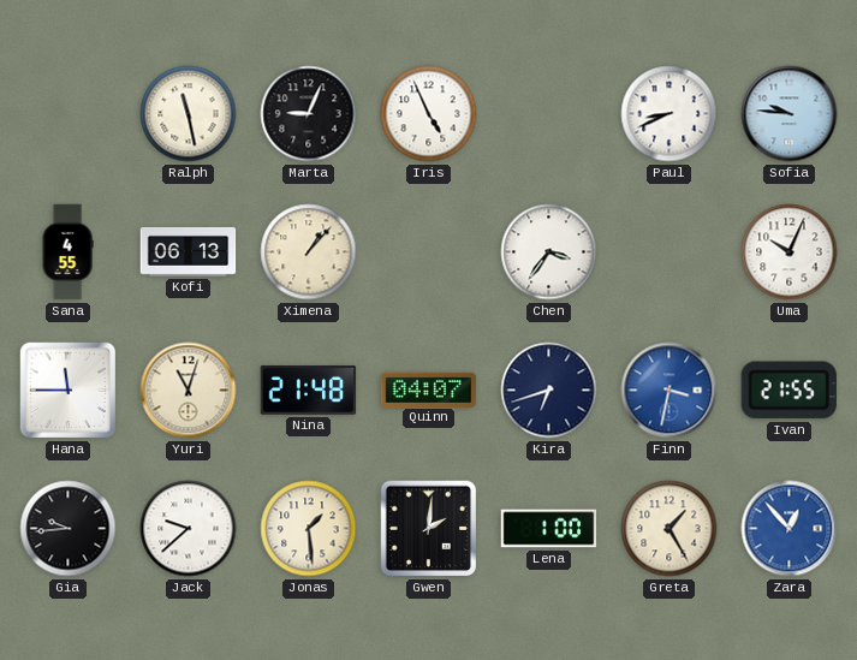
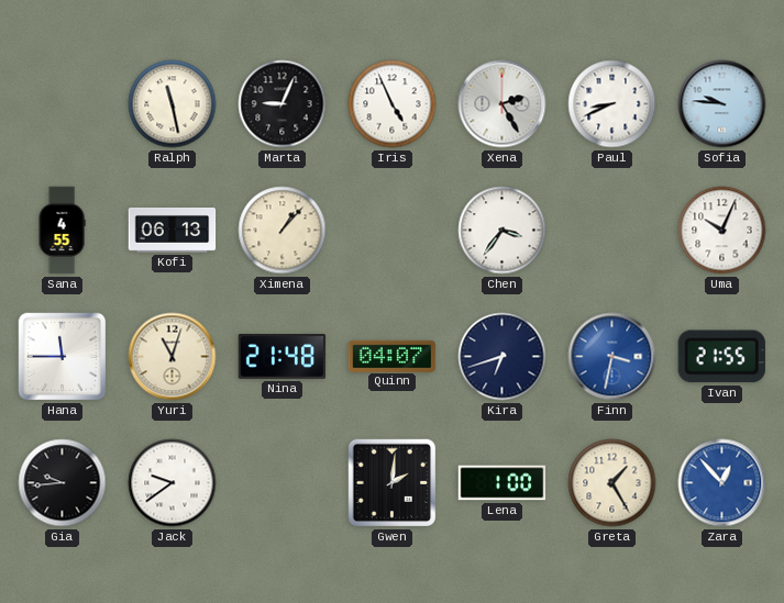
Xena: none -> 2:25
Jack: 9:38 -> 9:39
Jonas: 1:29 -> none
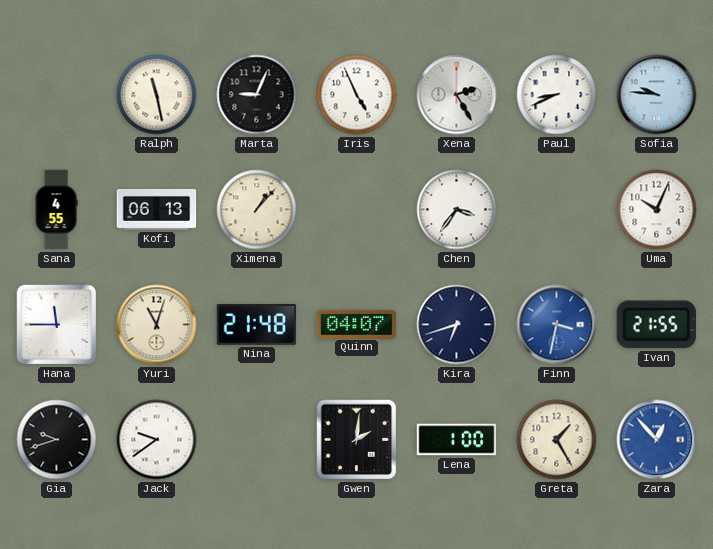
Gia: 9:44 -> 9:42
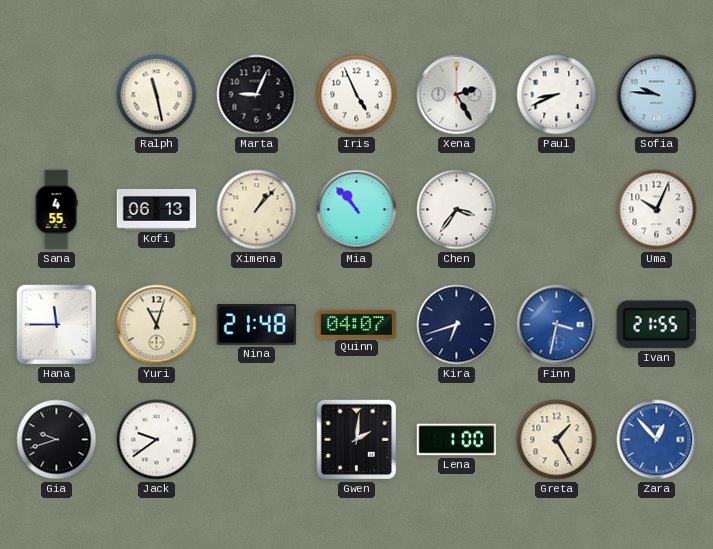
Mia: none -> 10:53
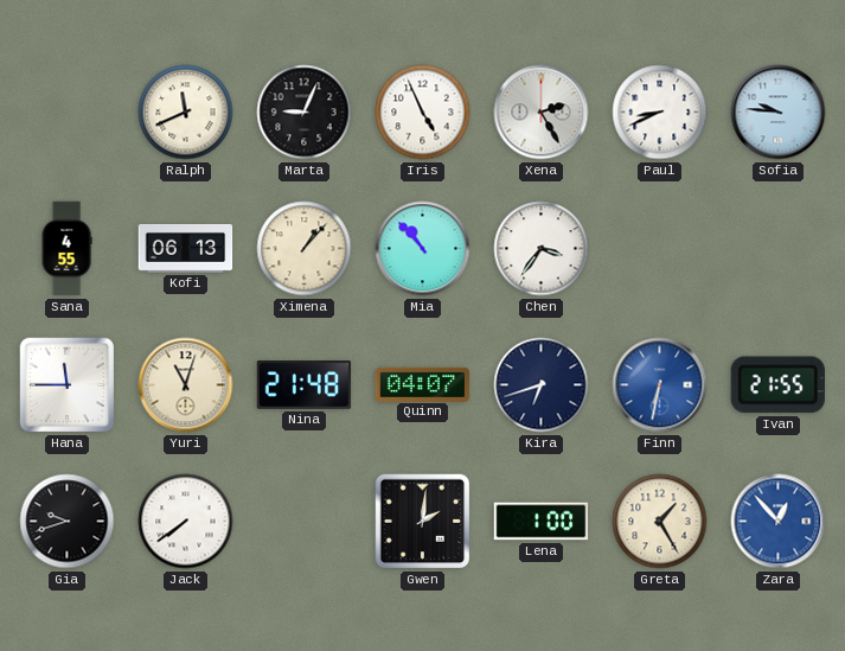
Ralph: 11:28 -> 11:41
Uma: 10:04 -> none
Finn: 3:32 -> 6:32
Jack: 9:39 -> 7:39
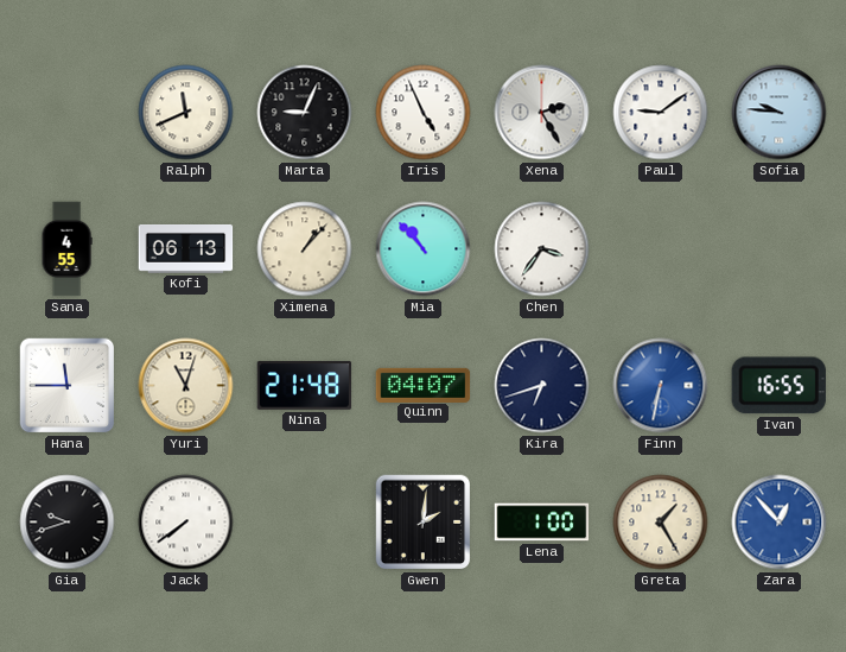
Paul: 8:41 -> 9:09
Ivan: 21:55 -> 16:55
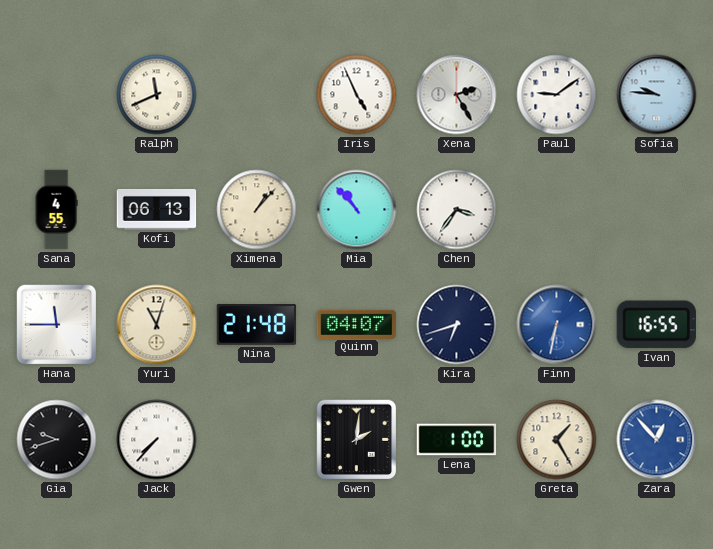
Marta: 9:04 -> none
Jack: 7:39 -> 7:37
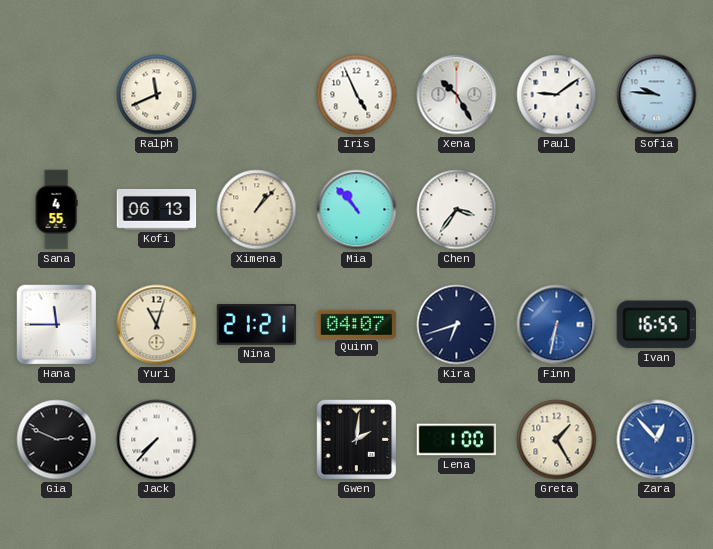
Xena: 2:25 -> 10:25
Nina: 21:48 -> 21:21
Gia: 9:42 -> 2:49
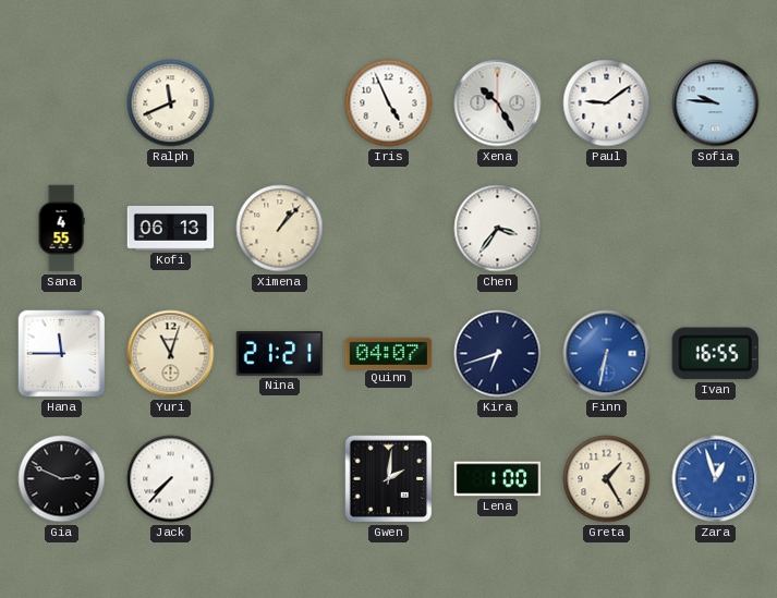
Mia: 10:53 -> none
Zara: 12:53 -> 12:57
